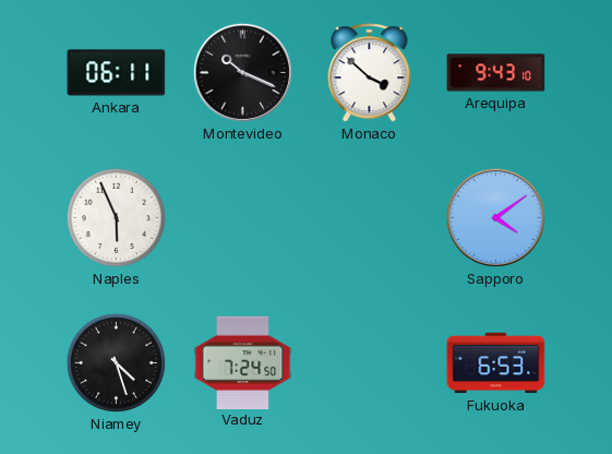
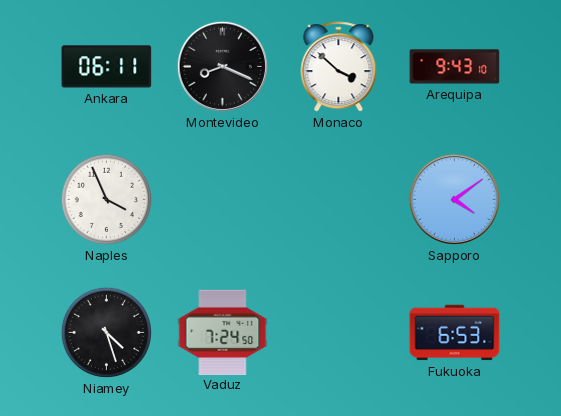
Montevideo: 10:19 -> 8:19
Naples: 5:56 -> 3:56
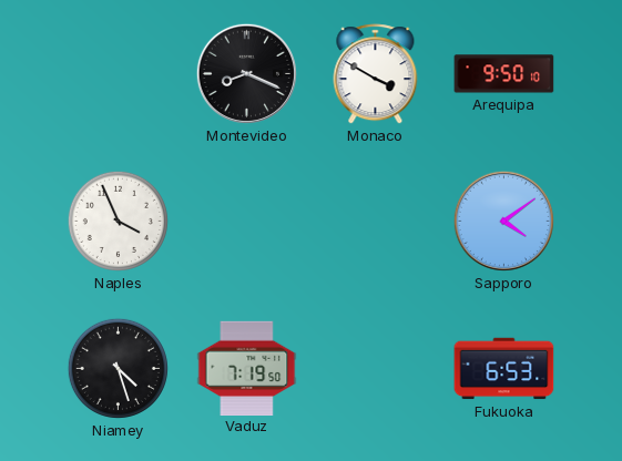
Ankara: 06:11 -> none
Monaco: 3:52 -> 3:50
Arequipa: 9:43 -> 9:50
Vaduz: 7:24 -> 7:19
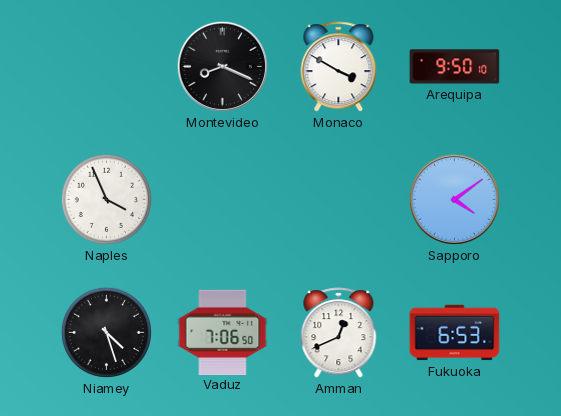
Vaduz: 7:19 -> 7:06
Amman: none -> 12:41
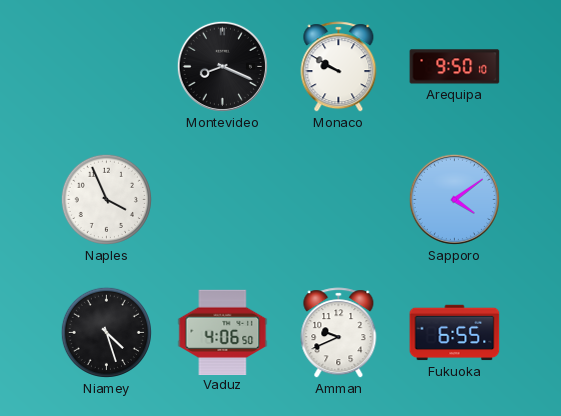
Monaco: 3:50 -> 9:50
Vaduz: 7:06 -> 4:06
Amman: 12:41 -> 9:41
Fukuoka: 6:53 -> 6:55
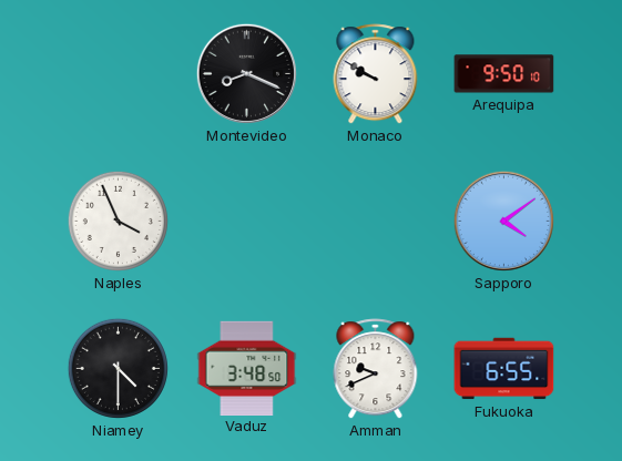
Niamey: 4:27 -> 4:30
Vaduz: 4:06 -> 3:48
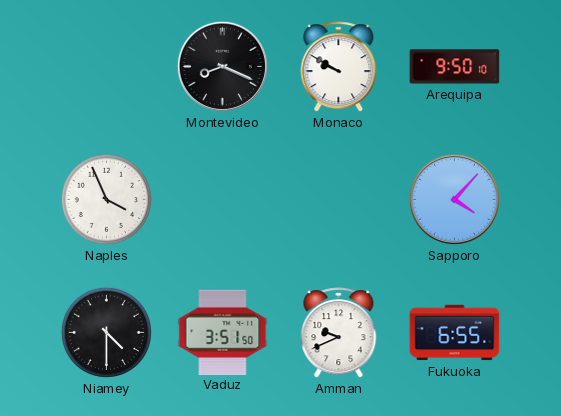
Sapporo: 4:09 -> 4:07
Vaduz: 3:48 -> 3:51
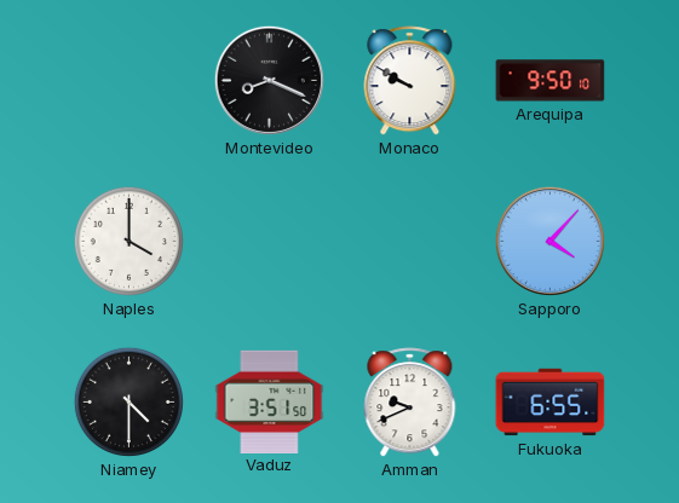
Naples: 3:56 -> 4:00
